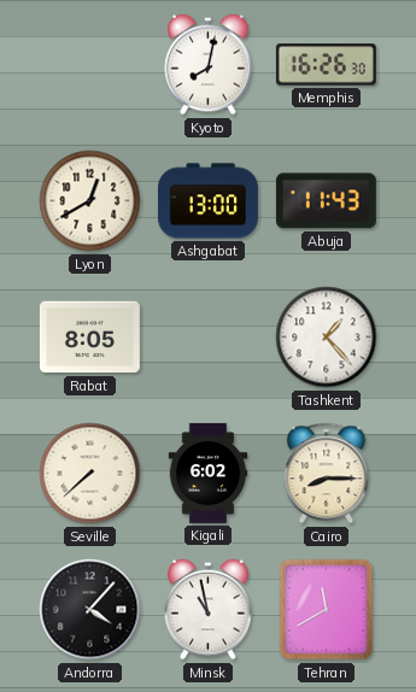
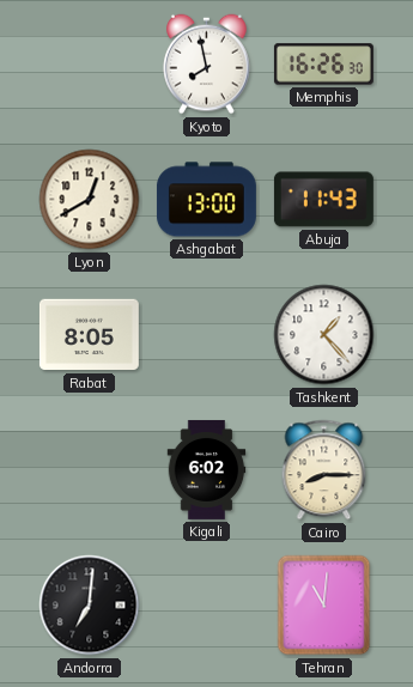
Kyoto: 8:02 -> 7:58
Seville: 7:38 -> none
Andorra: 4:07 -> 7:01
Minsk: 10:58 -> none
Tehran: 11:40 -> 11:01
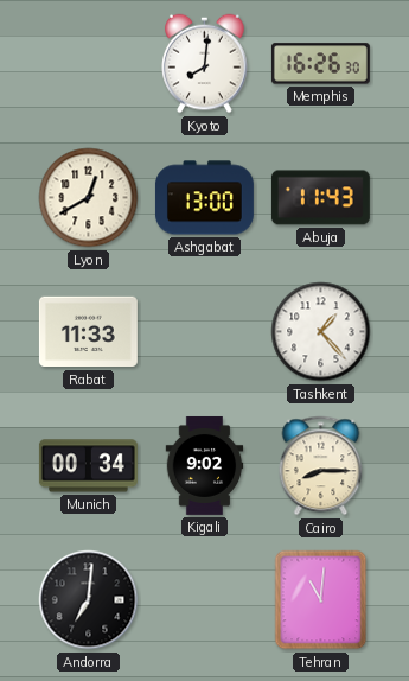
Kyoto: 7:58 -> 8:01
Rabat: 8:05 -> 11:33
Munich: none -> 00:34
Kigali: 6:02 -> 9:02
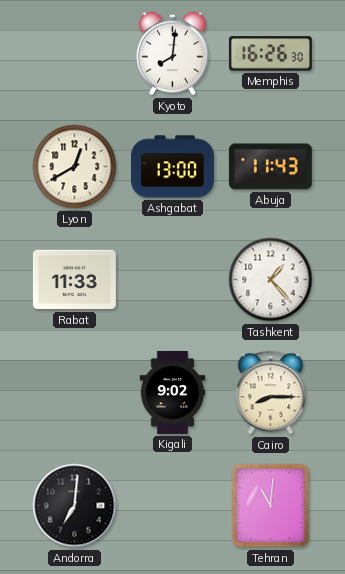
Munich: 00:34 -> none
